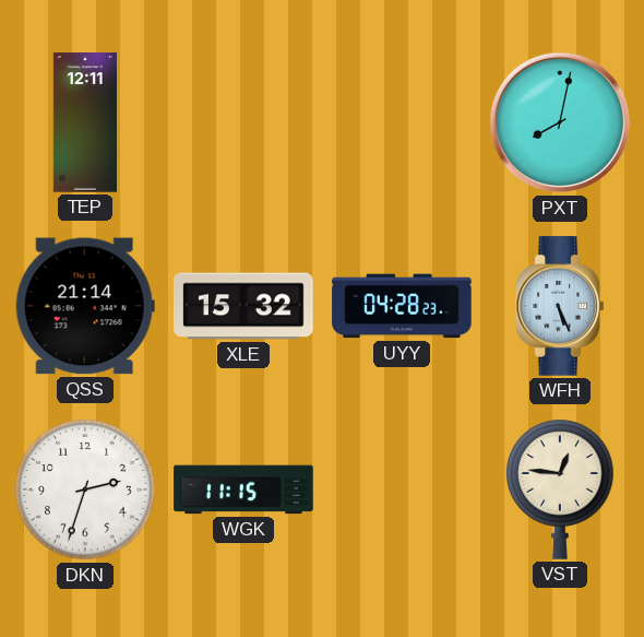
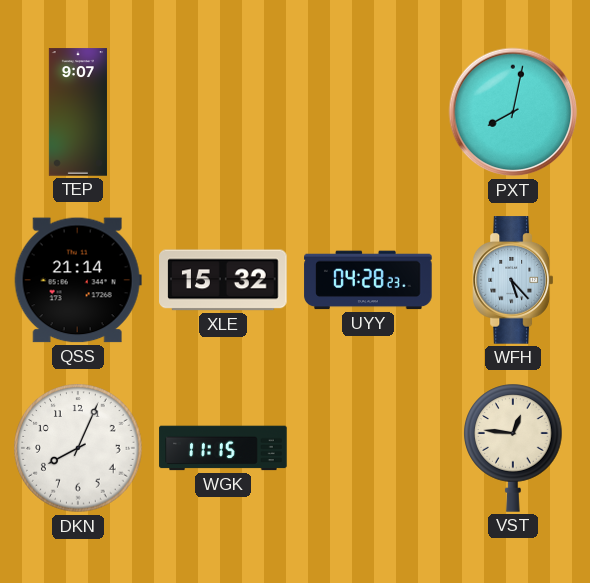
TEP: 12:11 -> 9:07
WFH: 5:26 -> 5:23
DKN: 2:33 -> 8:04
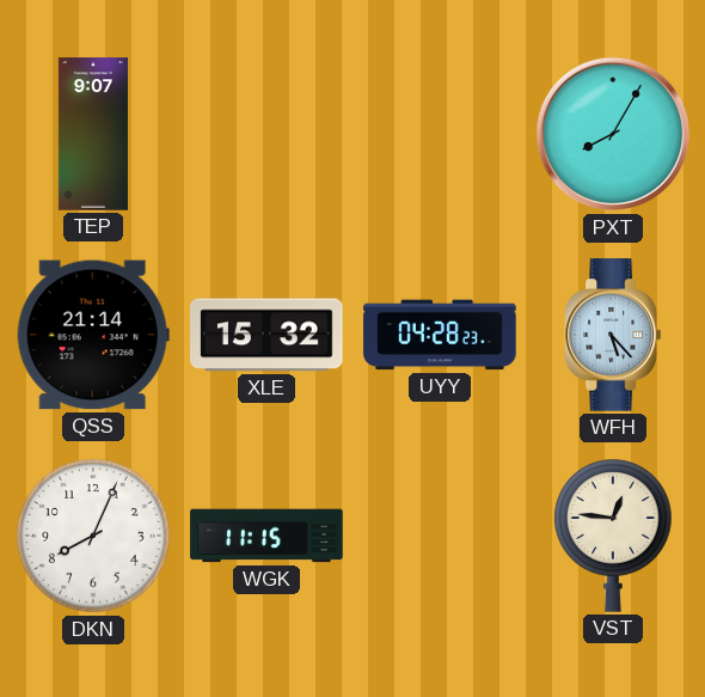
PXT: 8:02 -> 8:05
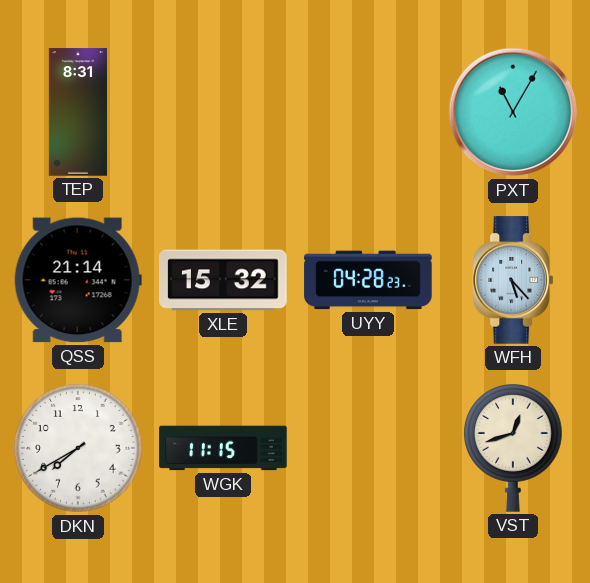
TEP: 9:07 -> 8:31
PXT: 8:05 -> 11:05
DKN: 8:04 -> 7:40
VST: 12:46 -> 12:42
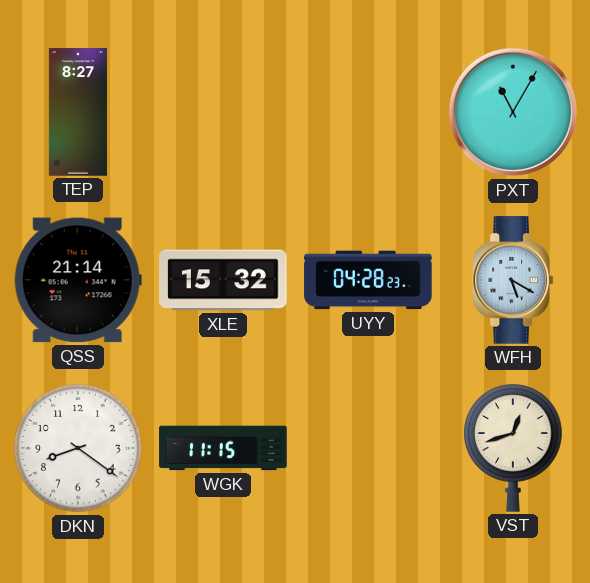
TEP: 8:31 -> 8:27
WFH: 5:23 -> 5:20
DKN: 7:40 -> 8:21
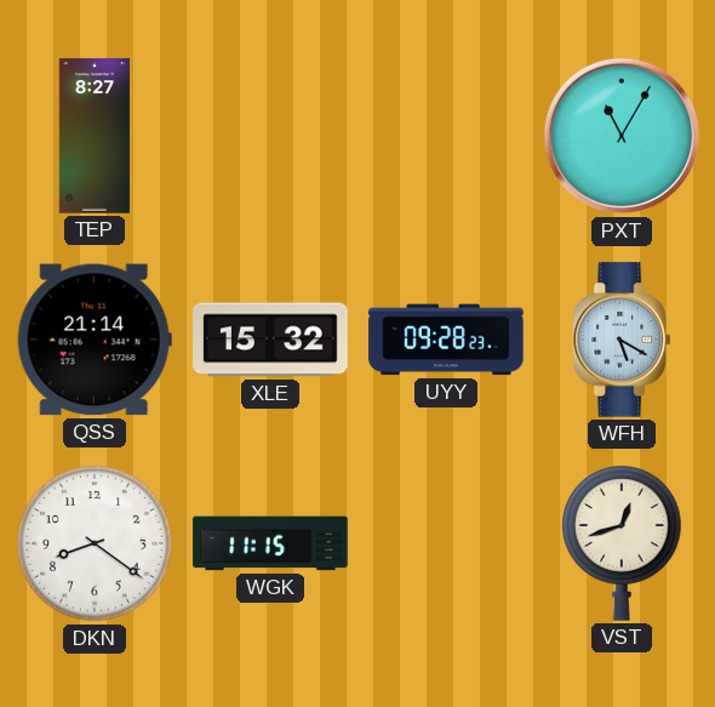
UYY: 04:28 -> 09:28
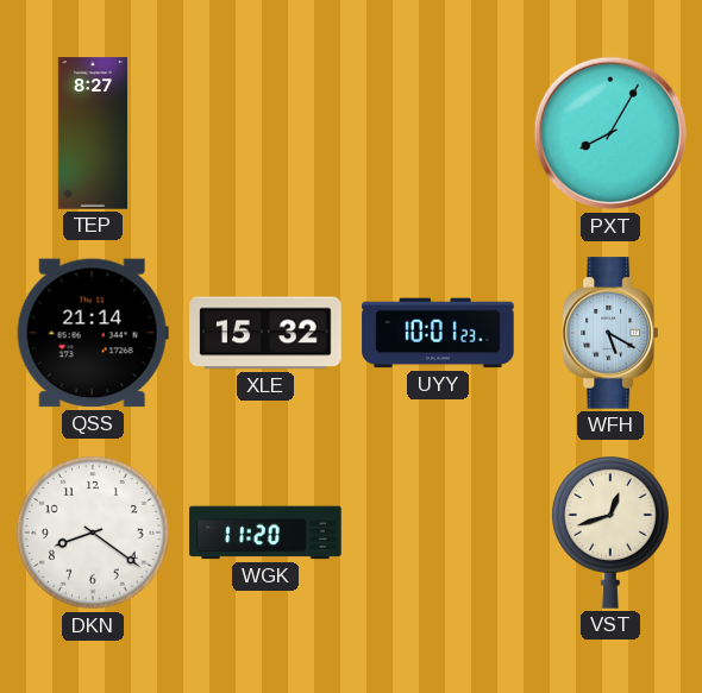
PXT: 11:05 -> 8:05
UYY: 09:28 -> 10:01
WGK: 11:15 -> 11:20
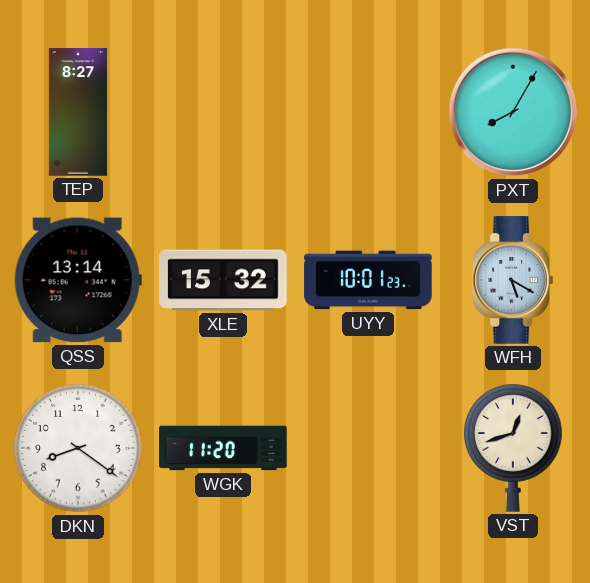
QSS: 21:14 -> 13:14
